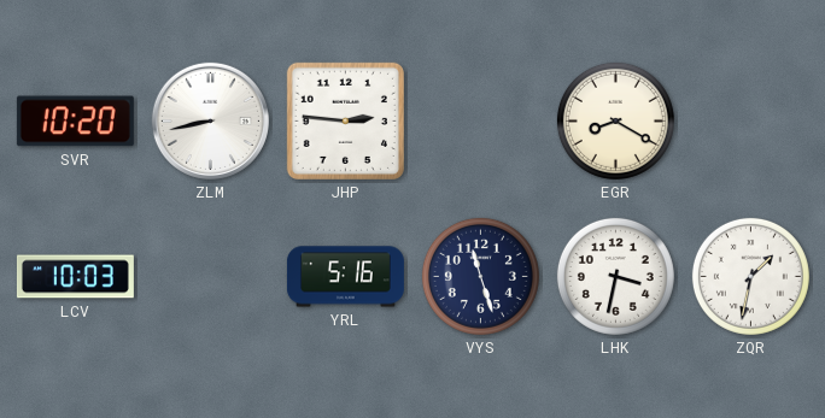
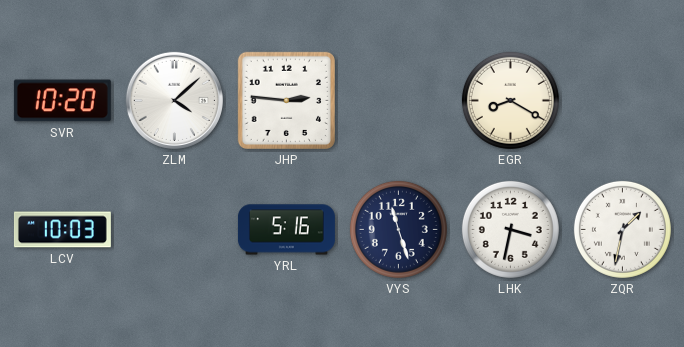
ZLM: 8:43 -> 4:08
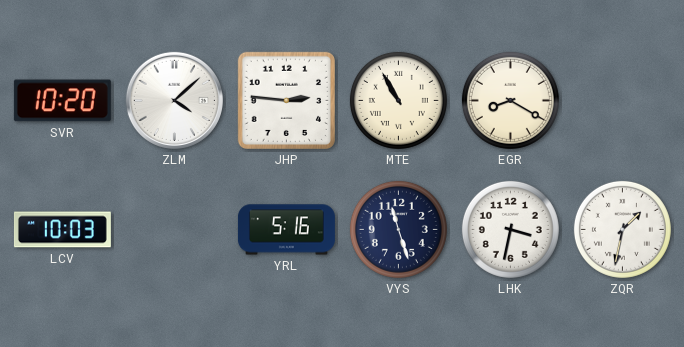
MTE: none -> 10:55
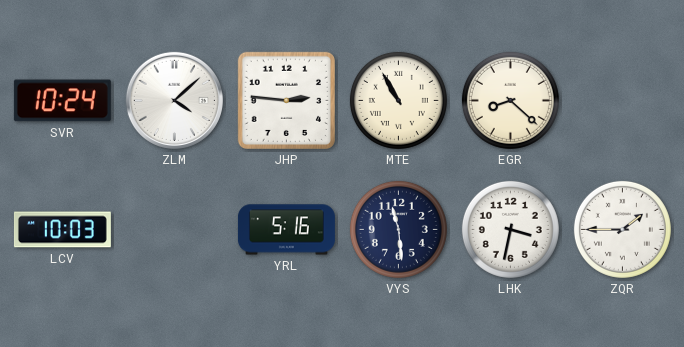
SVR: 10:20 -> 10:24
EGR: 8:20 -> 8:22
VYS: 11:27 -> 11:29
ZQR: 1:32 -> 1:45
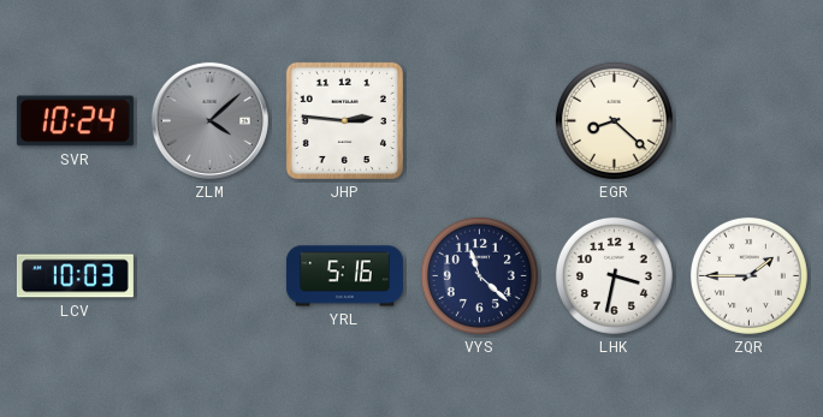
ZLM dial: white -> grey
MTE: 10:55 -> none
VYS: 11:29 -> 11:22
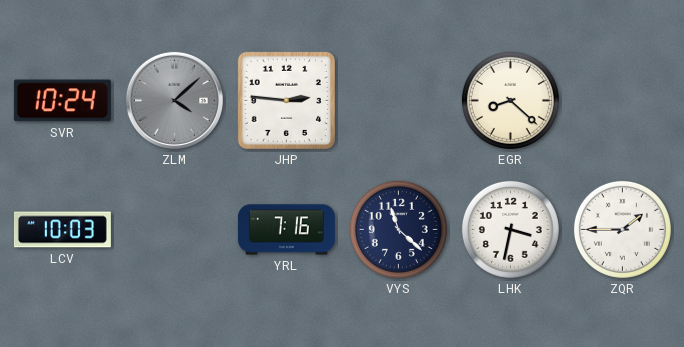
YRL: 5:16 -> 7:16
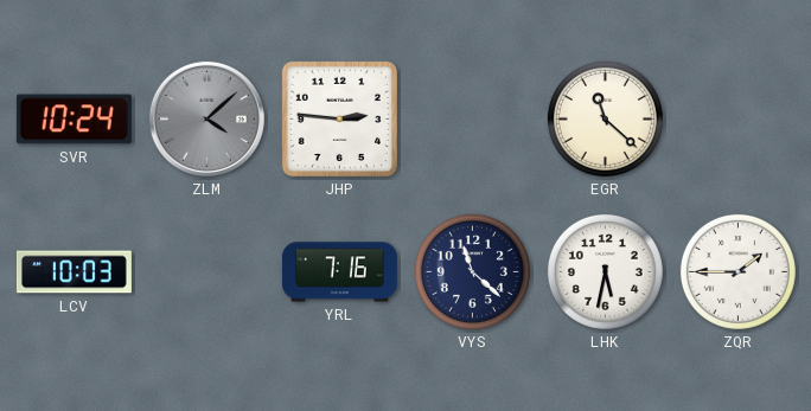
EGR: 8:22 -> 11:22
LHK: 3:32 -> 5:32
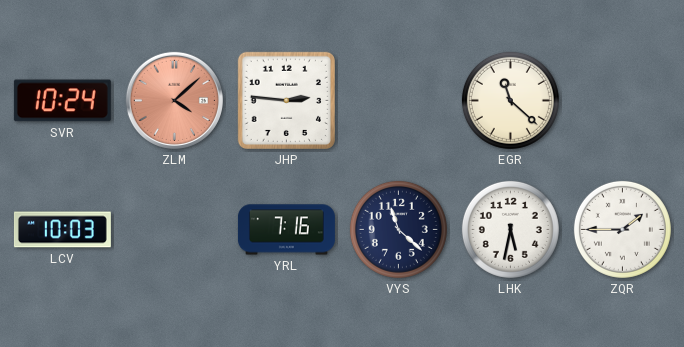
ZLM dial: grey -> salmon
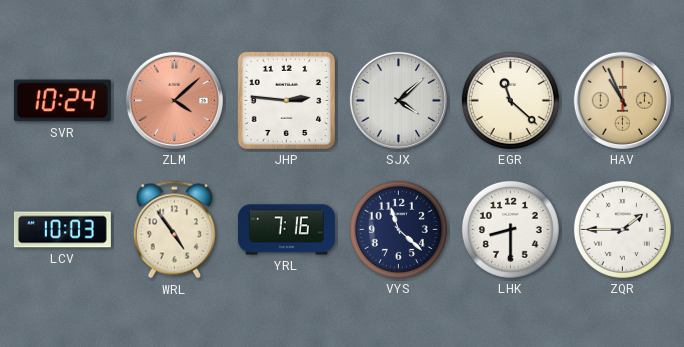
SJX: none -> 4:08
HAV: none -> 10:56
WRL: none -> 4:54
LHK: 5:32 -> 8:30
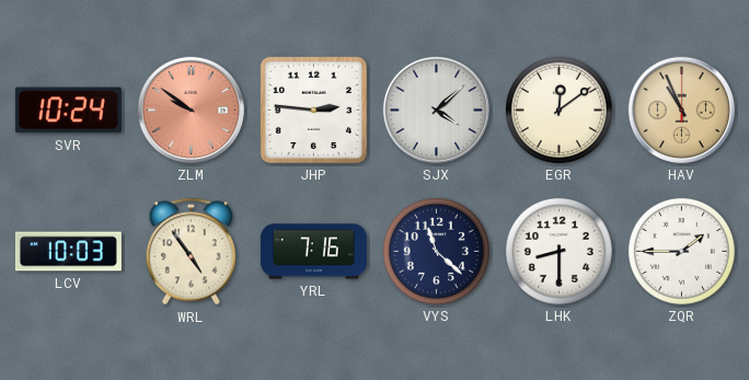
ZLM: 4:08 -> 9:51
EGR: 11:22 -> 12:09
